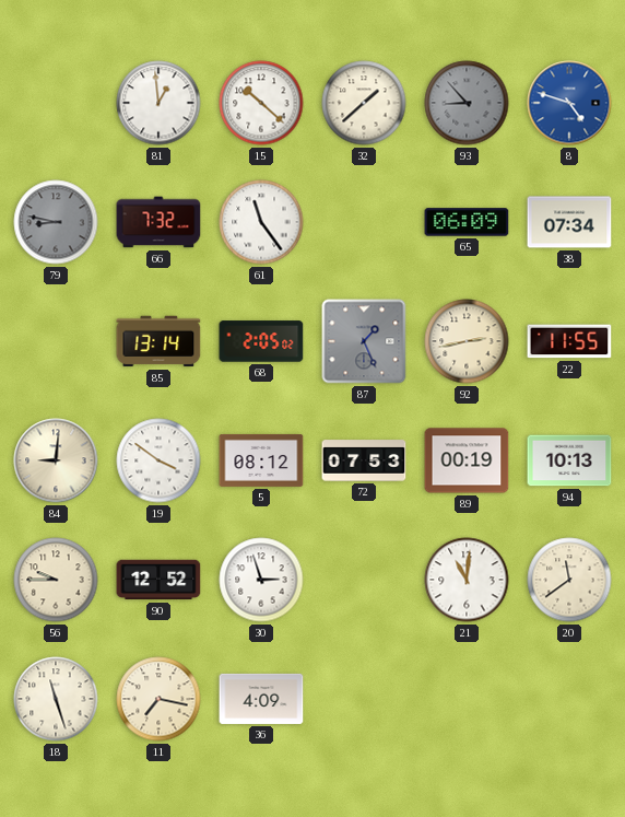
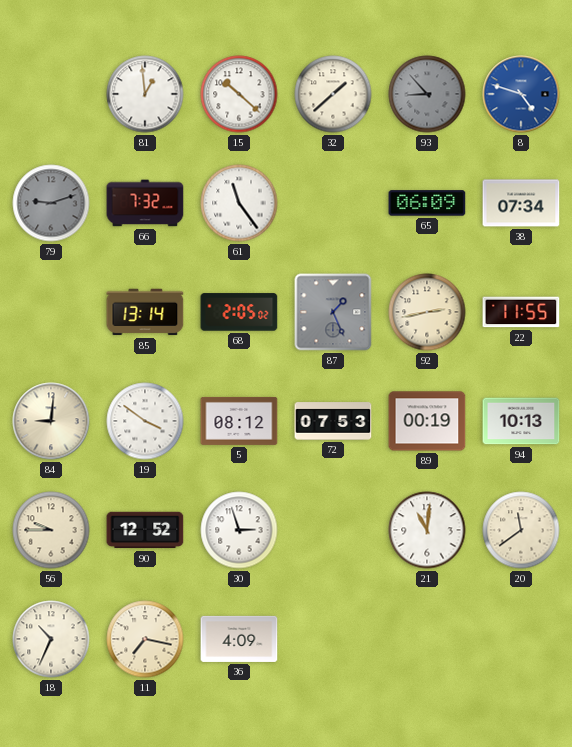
79: 8:47 -> 9:12
18: 11:27 -> 10:34
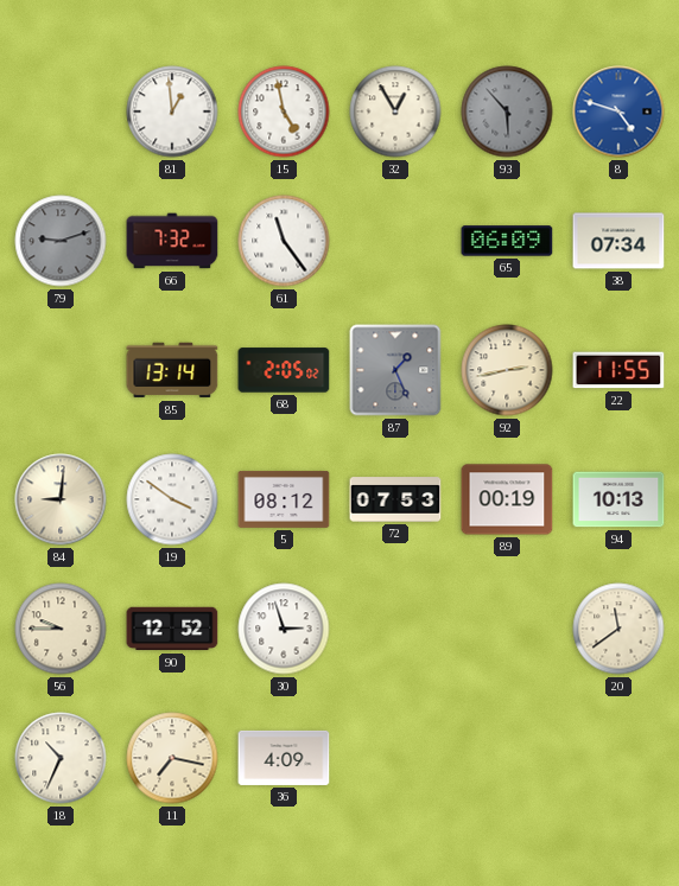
15: 10:22 -> 4:58
32: 1:38 -> 12:55
93: 8:53 -> 5:53
21: 11:01 -> none
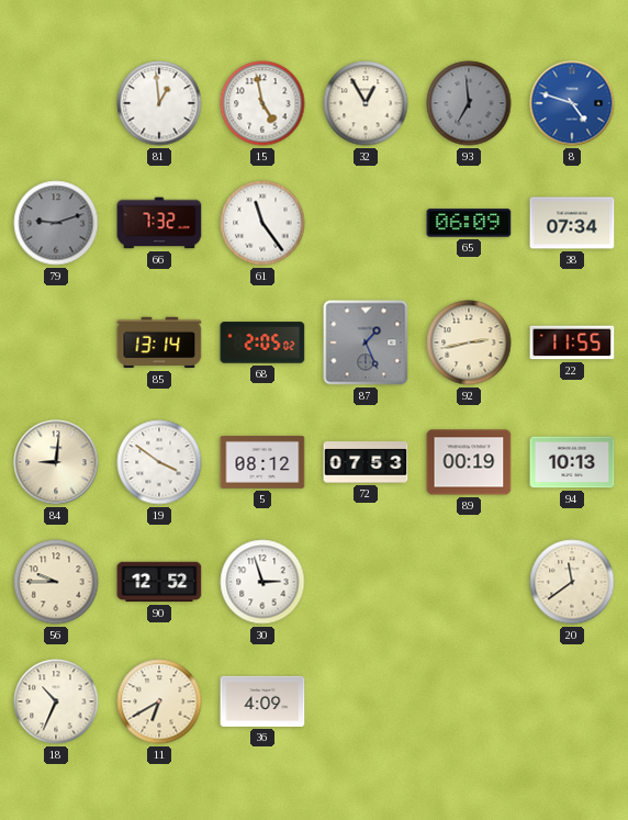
93: 5:53 -> 6:59
11: 7:17 -> 6:40
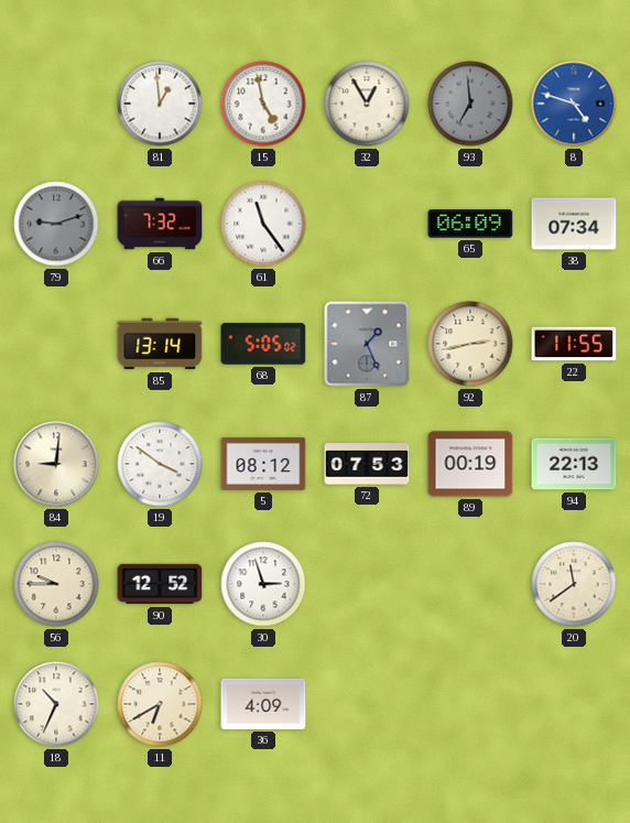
68: 2:05 -> 5:05
94: 10:13 -> 22:13
